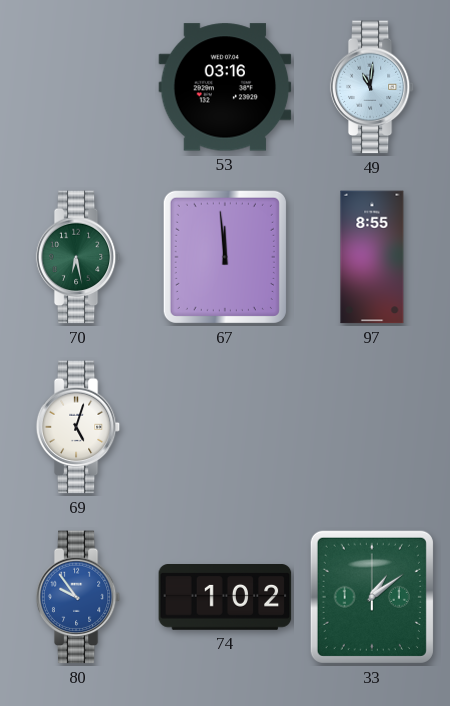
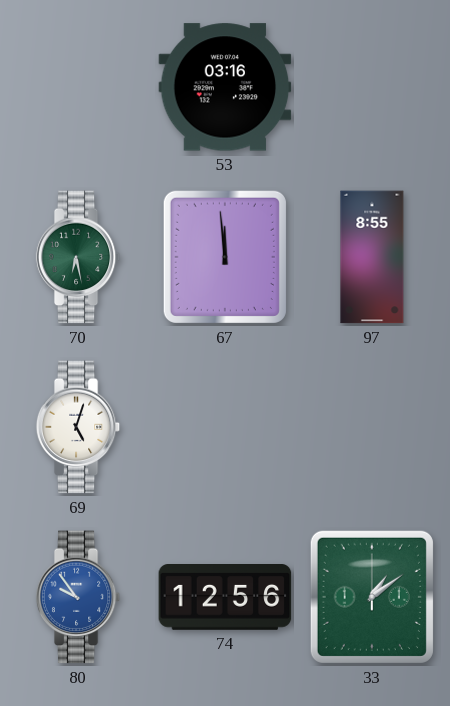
49: 11:01 -> none
74: 1:02 -> 12:56
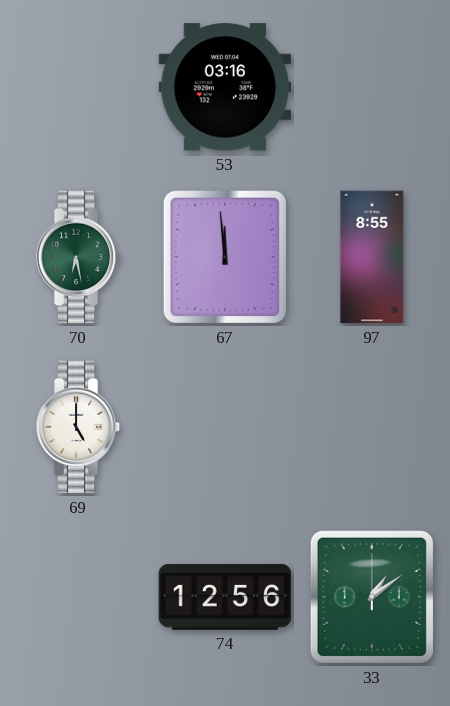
69: 5:03 -> 5:00
80: 9:54 -> none
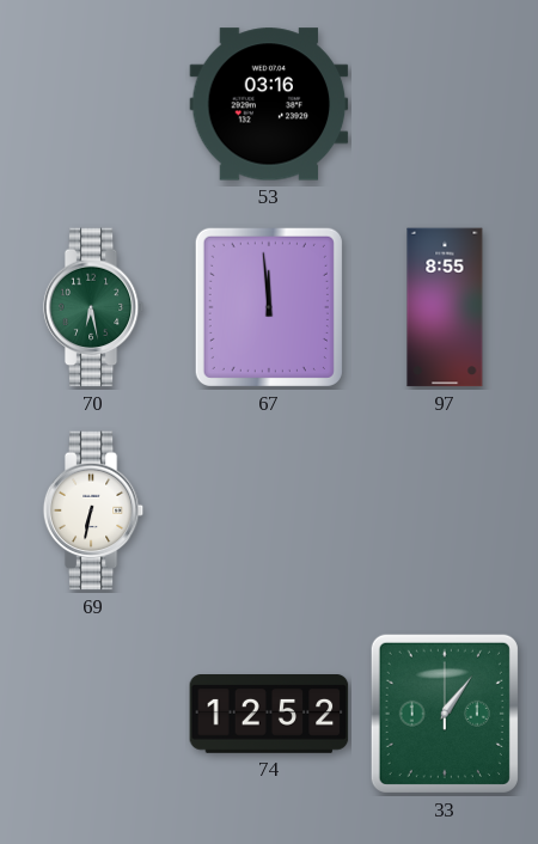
69: 5:00 -> 6:32
74: 12:56 -> 12:52
33: 1:09 -> 1:06
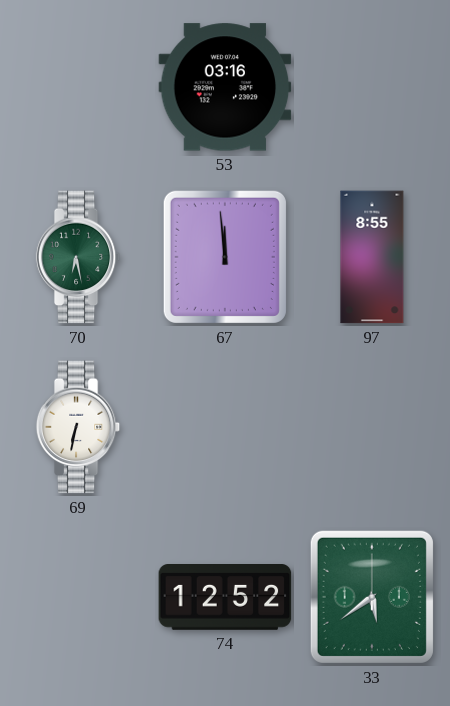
33: 1:06 -> 5:39
